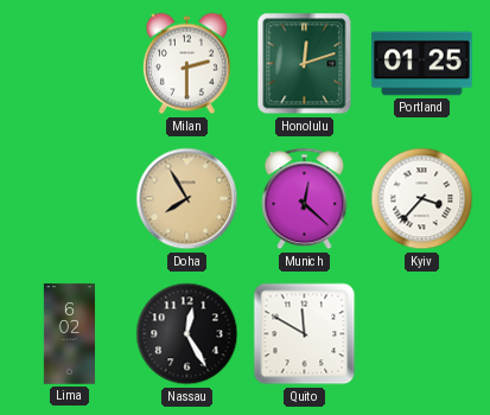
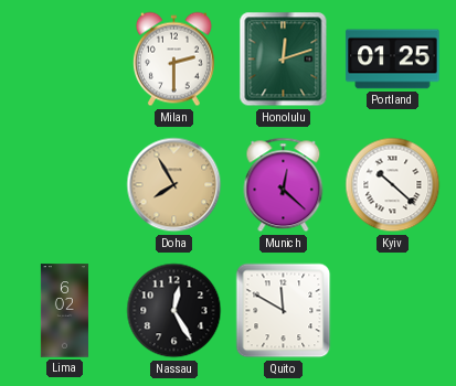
Kyiv: 3:37 -> 10:22
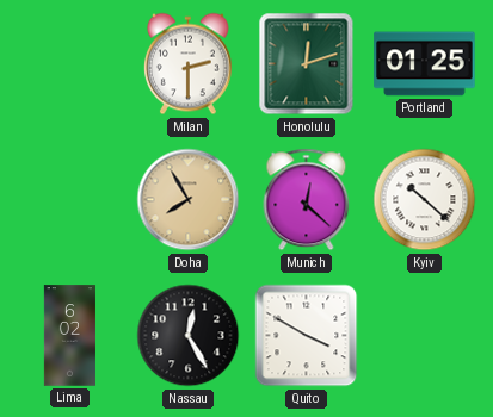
Quito: 11:50 -> 3:50
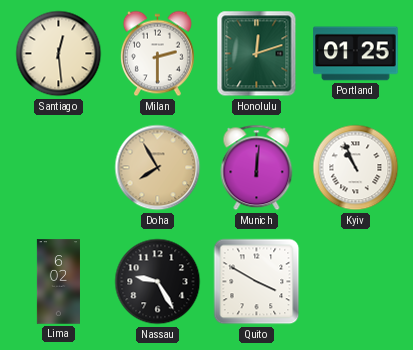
Santiago: none -> 12:29
Munich: 12:22 -> 12:01
Kyiv: 10:22 -> 10:56
Nassau: 12:25 -> 9:25
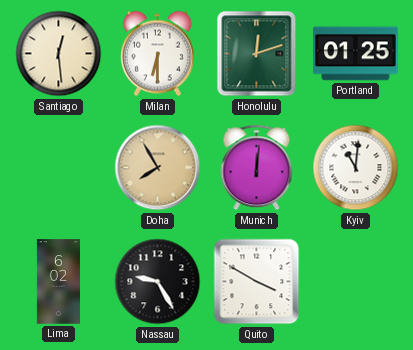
Milan: 2:30 -> 6:30
Kyiv: 10:56 -> 11:01
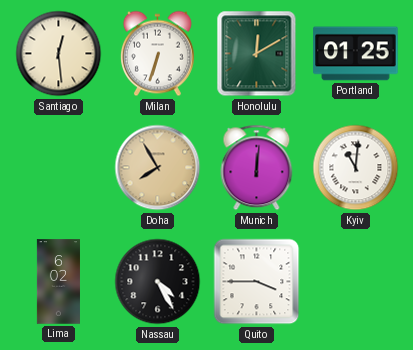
Milan: 6:30 -> 6:33
Honolulu: 12:12 -> 12:10
Nassau: 9:25 -> 4:25
Quito: 3:50 -> 3:45
